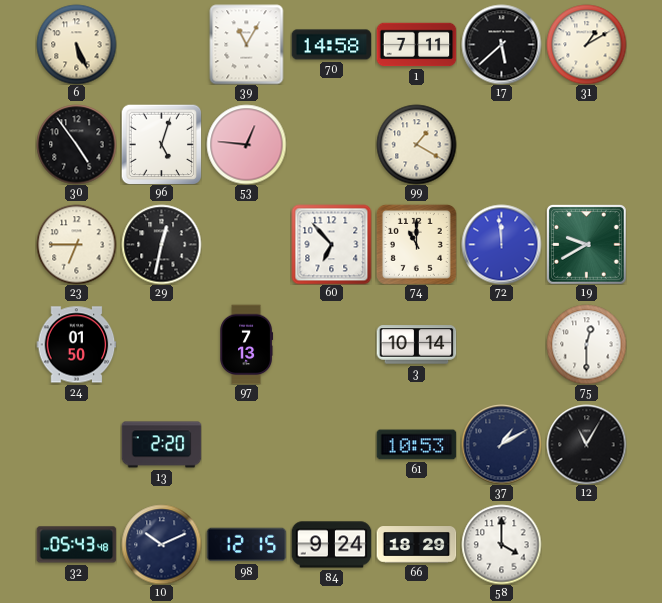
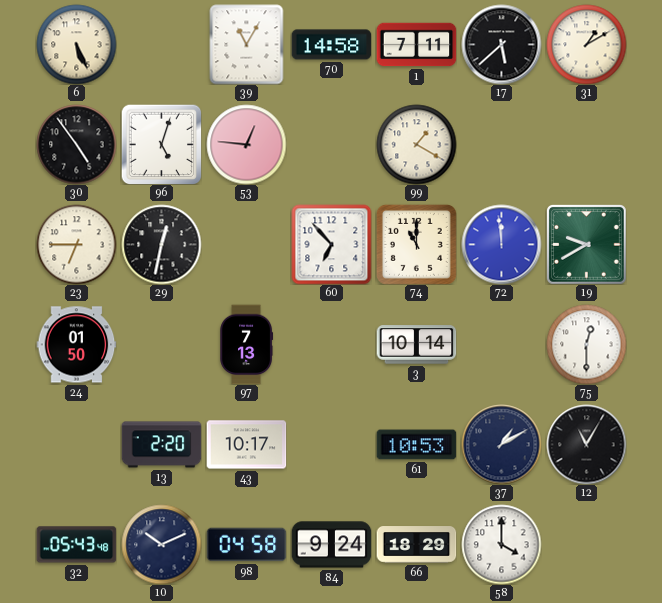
43: none -> 10:17
98: 12:15 -> 04:58
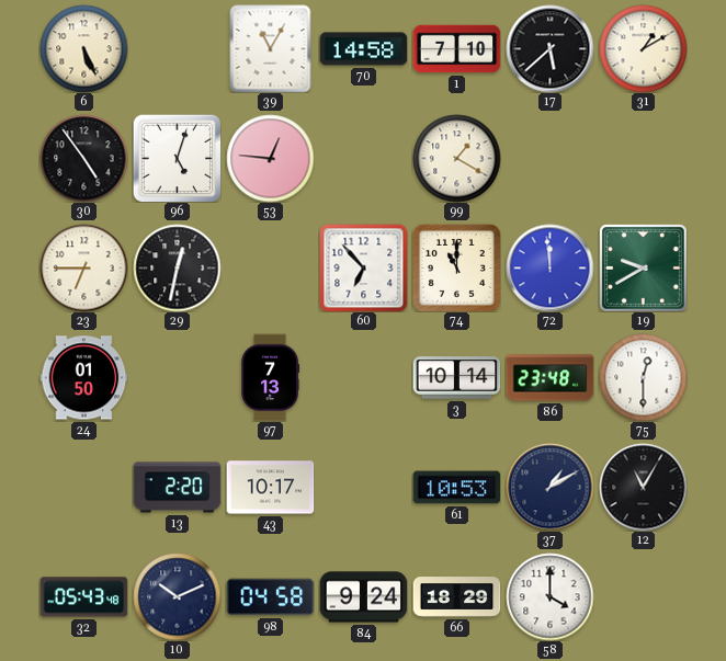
1: 7:11 -> 7:10
86: none -> 23:48
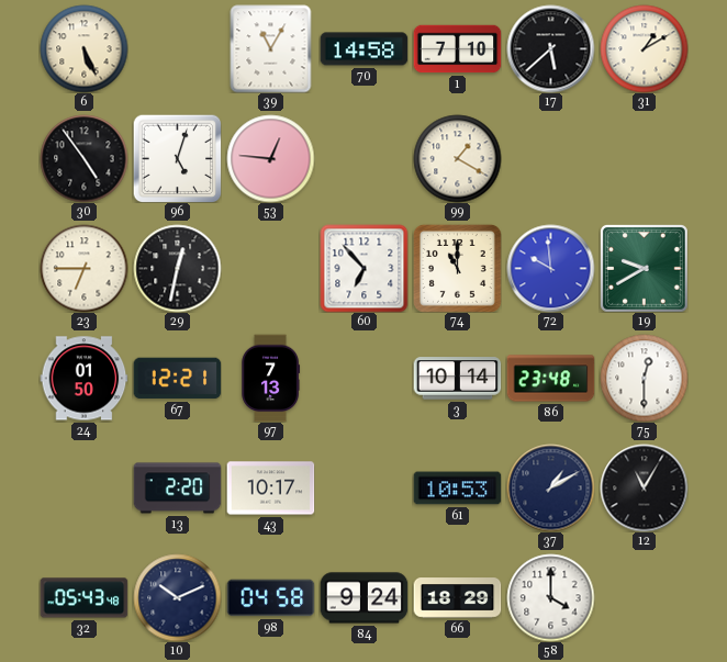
72: 11:59 -> 9:59
67: none -> 12:21
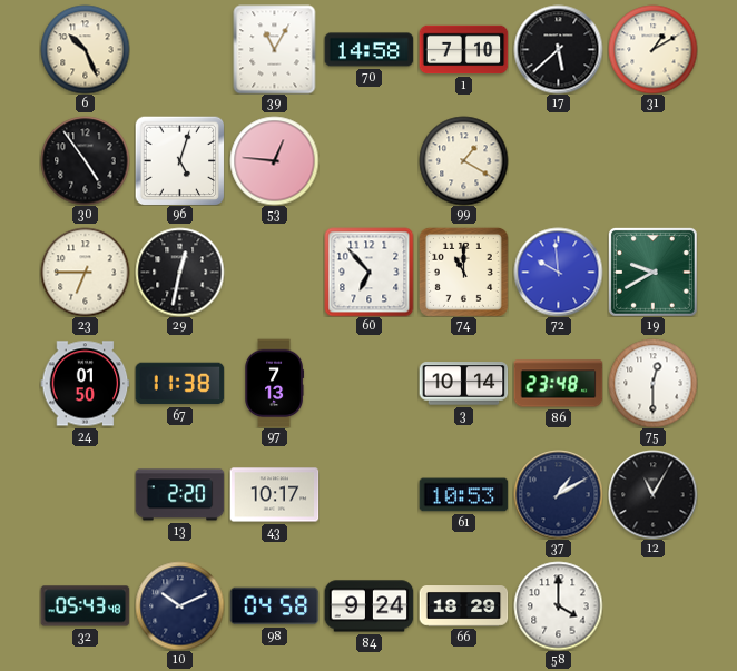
6: 5:26 -> 10:26
67: 12:21 -> 11:38
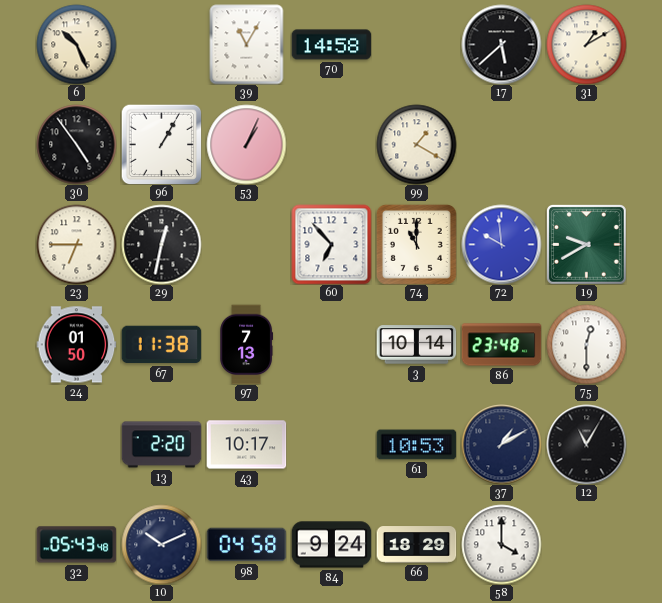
1: 7:10 -> none
96: 5:03 -> 1:05
53: 12:46 -> 1:04
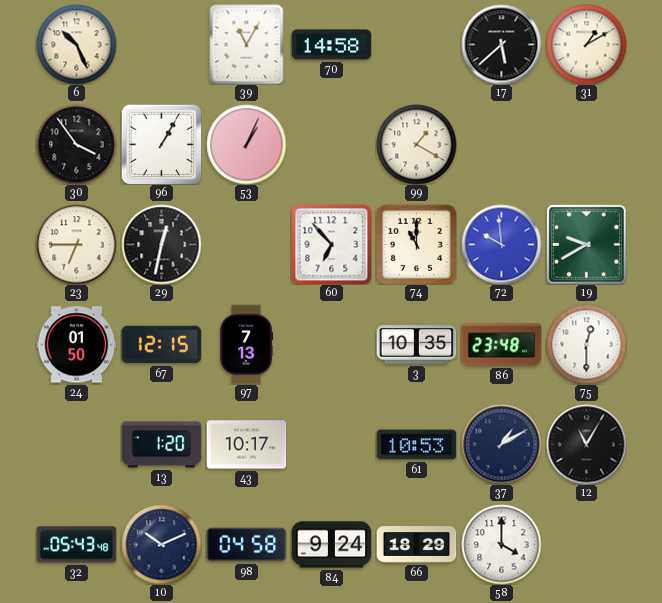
30: 4:54 -> 3:54
67: 11:38 -> 12:15
3: 10:14 -> 10:35
13: 2:20 -> 1:20
